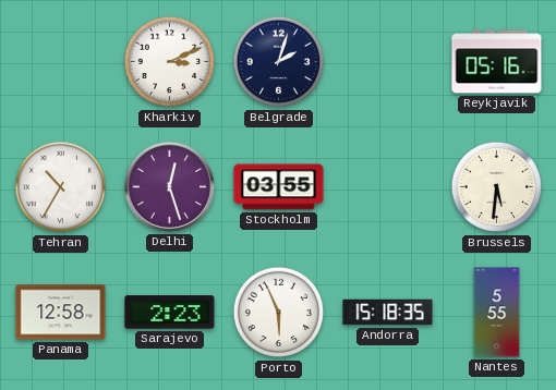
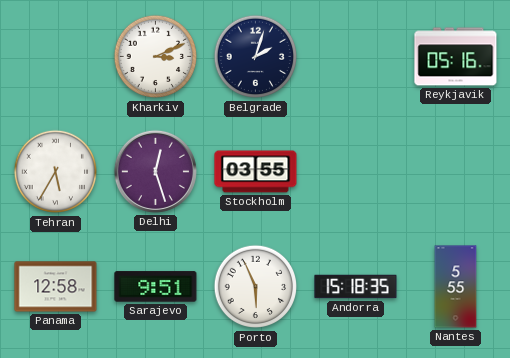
Tehran: 10:35 -> 5:35
Brussels: 5:31 -> none
Sarajevo: 2:23 -> 9:51
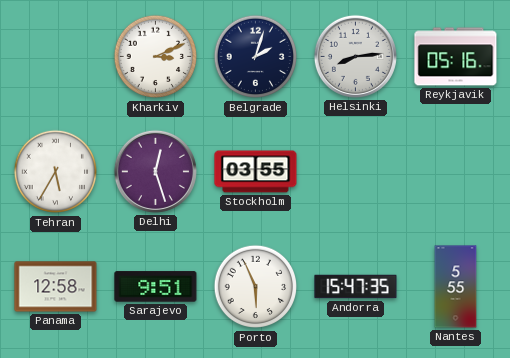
Helsinki: none -> 8:14
Andorra: 15:18 -> 15:47
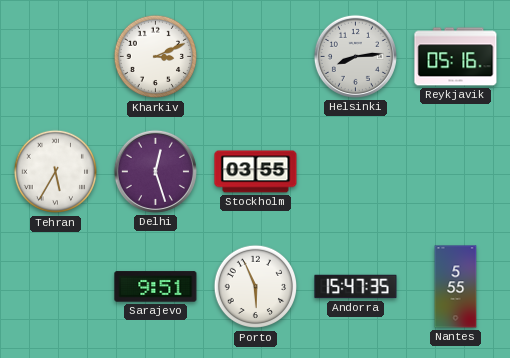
Belgrade: 2:03 -> none
Panama: 12:58 -> none
